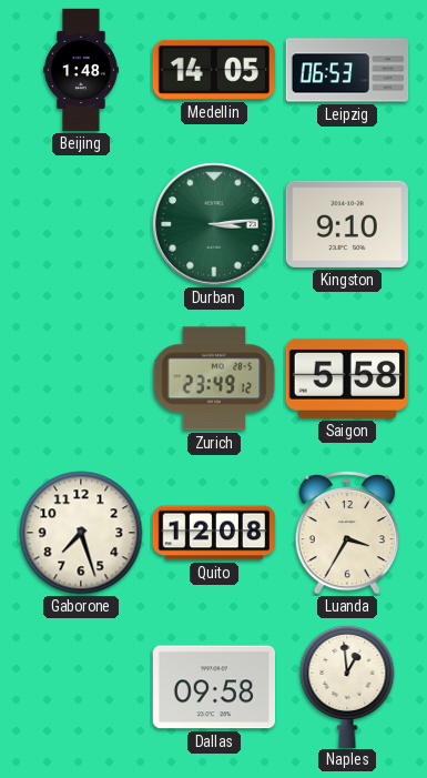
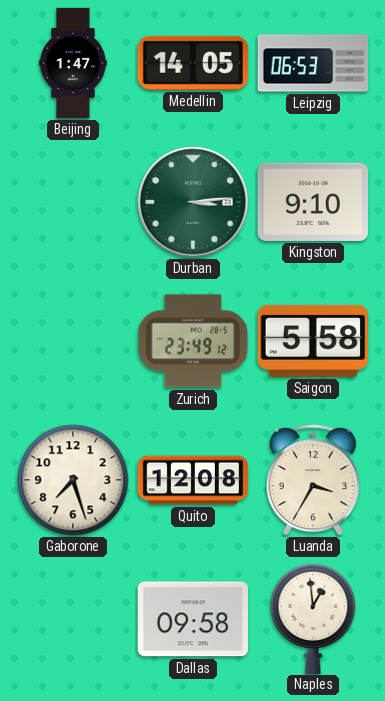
Beijing: 1:48 -> 1:47
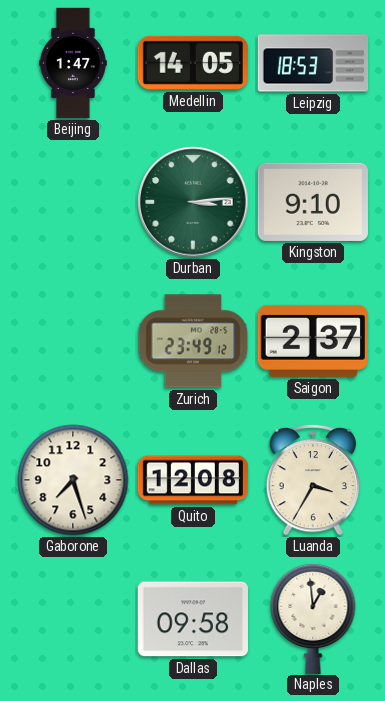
Leipzig: 06:53 -> 18:53
Saigon: 5:58 -> 2:37
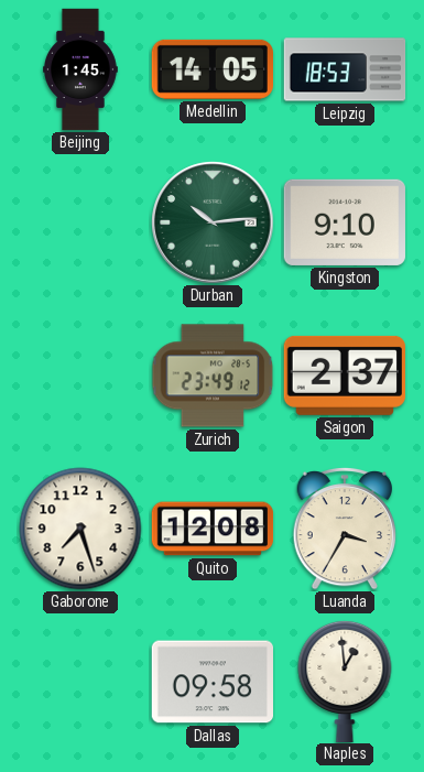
Beijing: 1:47 -> 1:45
Durban: 3:14 -> 10:14
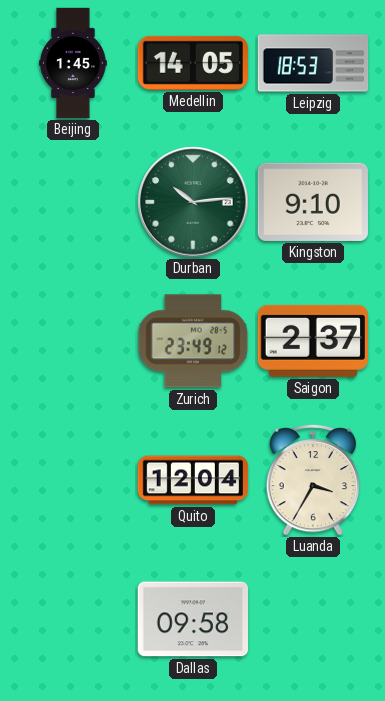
Gaborone: 7:27 -> none
Quito: 12:08 -> 12:04
Naples: 12:59 -> none
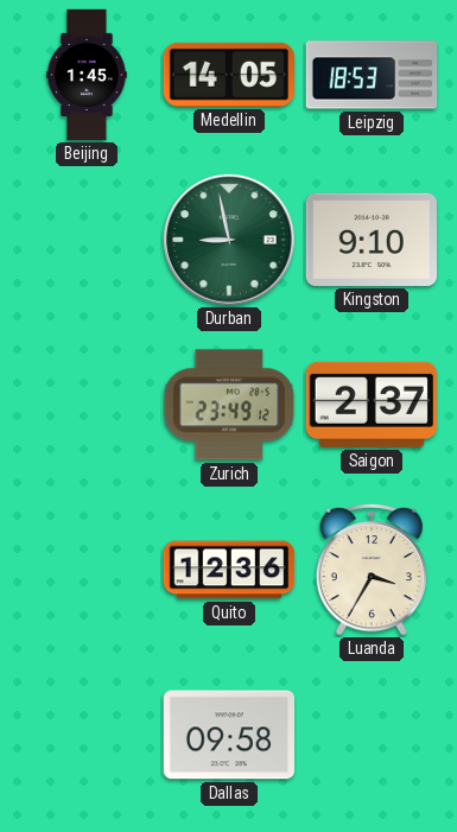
Durban: 10:14 -> 8:58
Quito: 12:04 -> 12:36
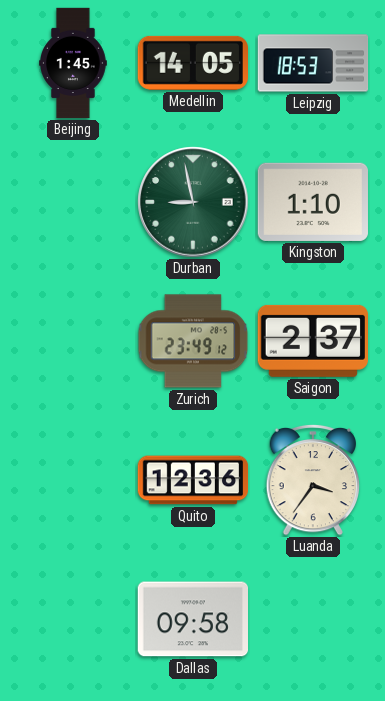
Kingston: 9:10 -> 1:10
Luanda: 3:35 -> 3:36
